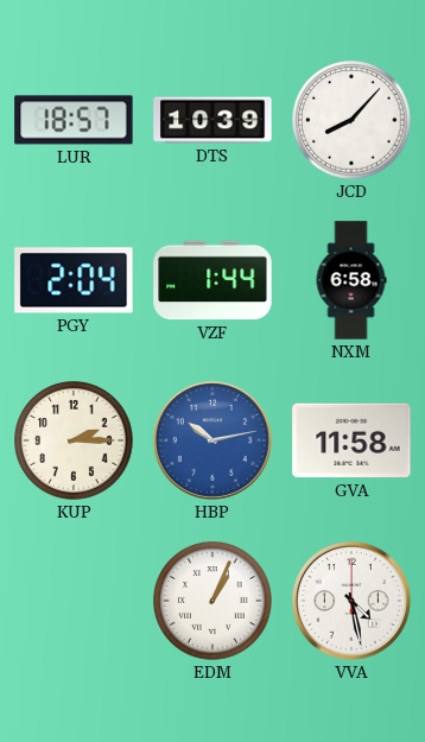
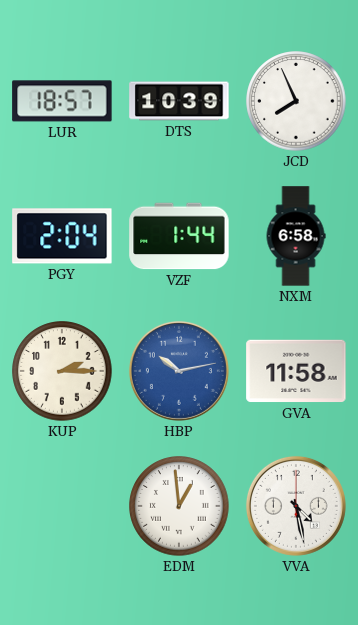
JCD: 8:07 -> 7:56
EDM: 1:04 -> 12:59
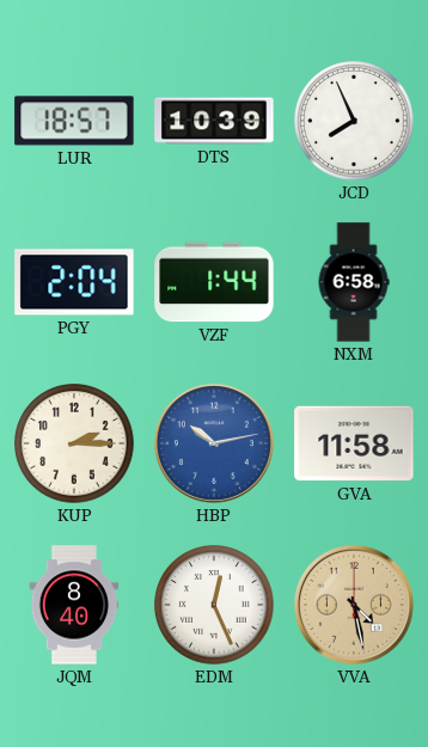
JQM: none -> 8:40
EDM: 12:59 -> 12:26
VVA dial: white -> champagne
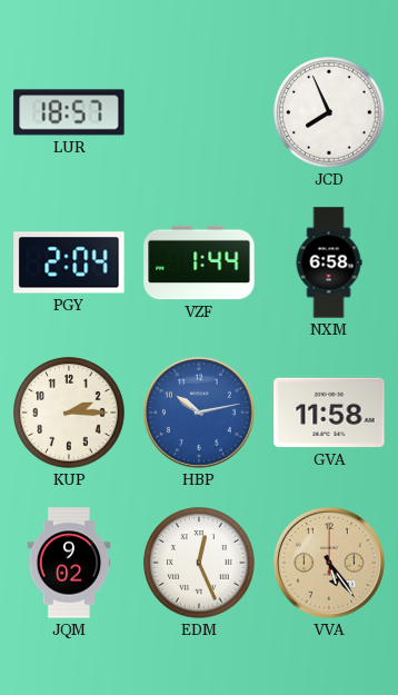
DTS: 10:39 -> none
JQM: 8:40 -> 9:02
VVA: 4:28 -> 5:24
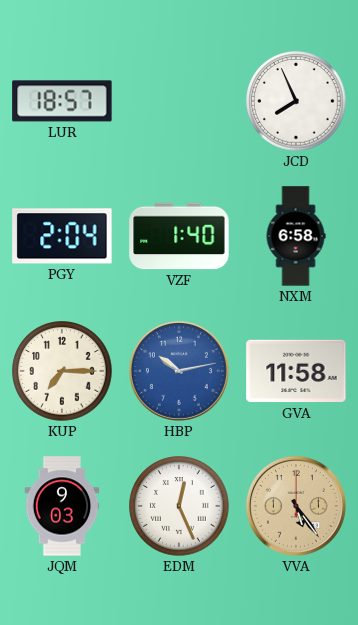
VZF: 1:44 -> 1:40
KUP: 2:15 -> 7:15
JQM: 9:02 -> 9:03
